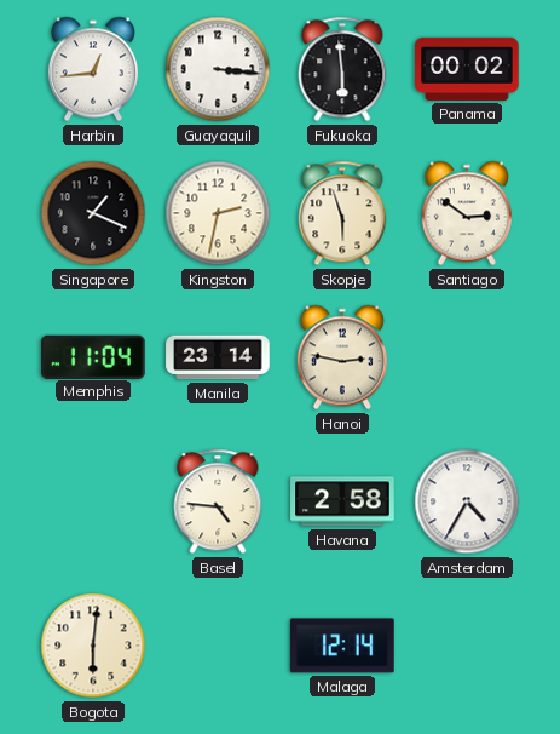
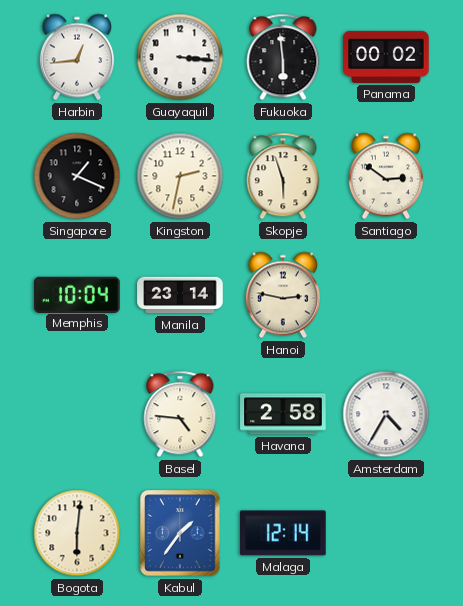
Memphis: 11:04 -> 10:04
Kabul: none -> 1:36
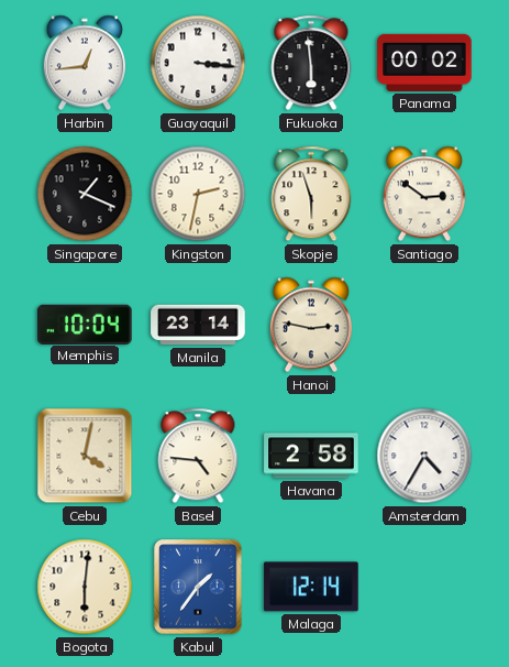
Cebu: none -> 4:02
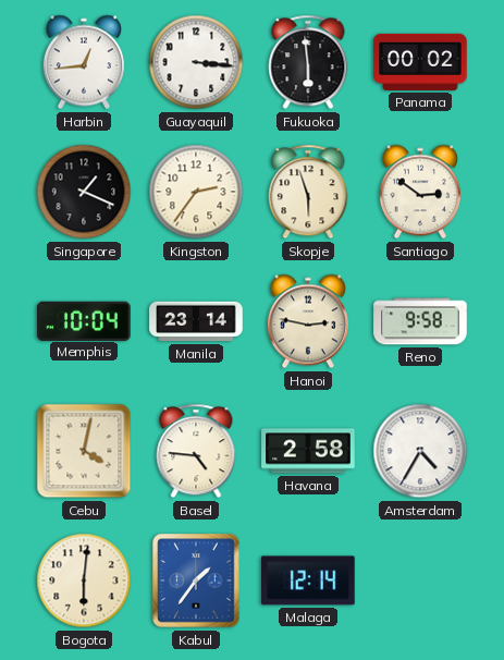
Kingston: 2:32 -> 2:36
Reno: none -> 9:58
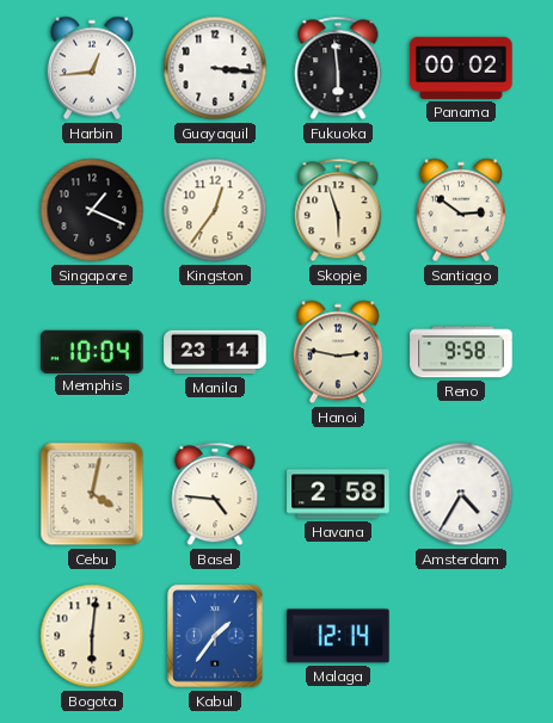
Kingston: 2:36 -> 12:36
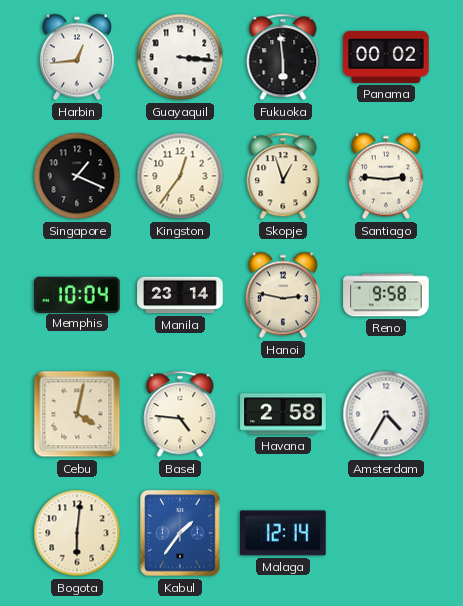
Skopje: 5:57 -> 12:57
Santiago: 2:51 -> 2:46
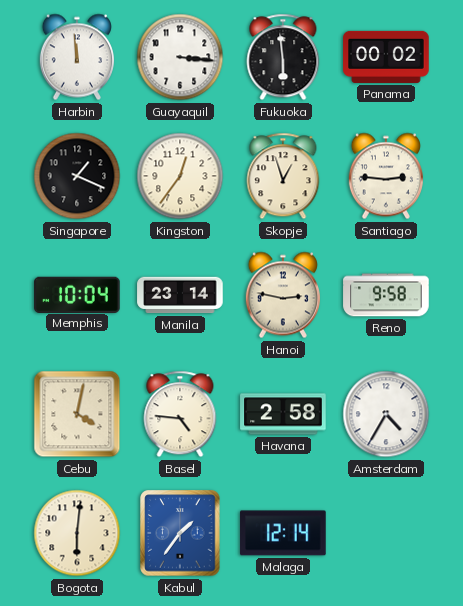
Harbin: 12:44 -> 11:59
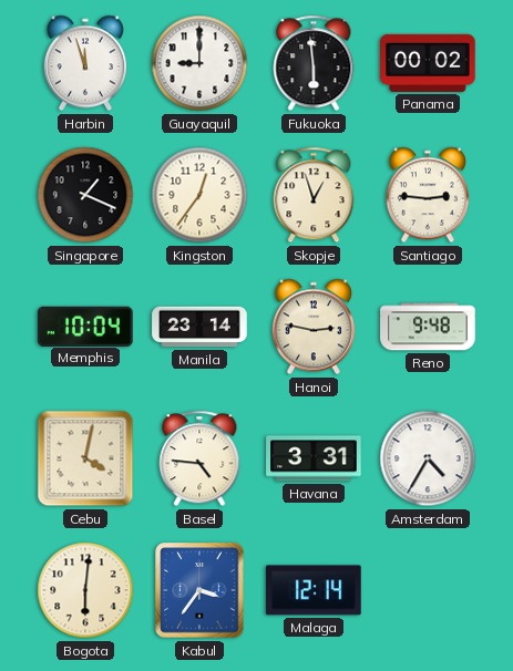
Harbin: 11:59 -> 11:57
Guayaquil: 3:16 -> 9:00
Reno: 9:58 -> 9:48
Havana: 2:58 -> 3:31
Kabul: 1:36 -> 3:36
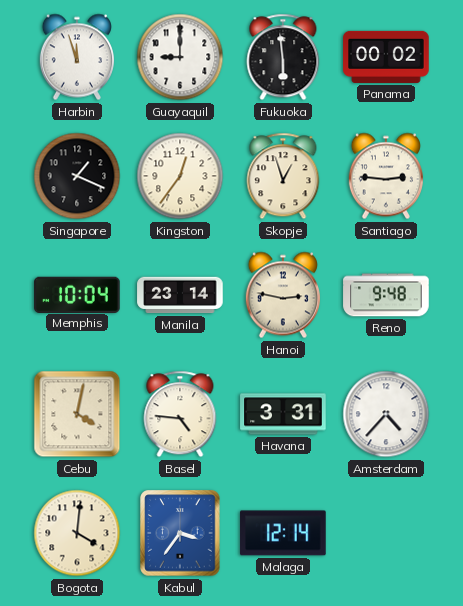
Amsterdam: 4:35 -> 4:37
Bogota: 6:01 -> 4:01
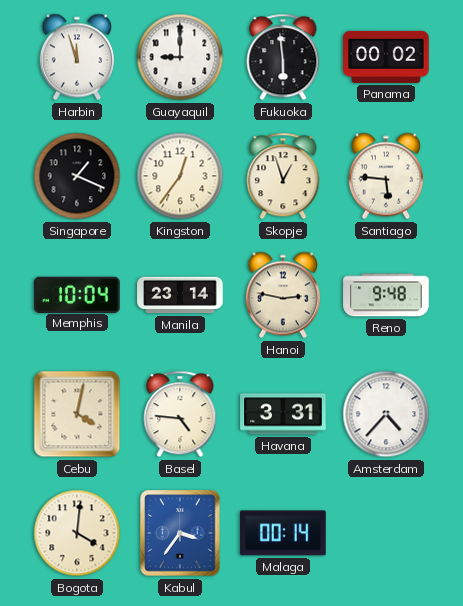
Santiago: 2:46 -> 5:46
Malaga: 12:14 -> 00:14
